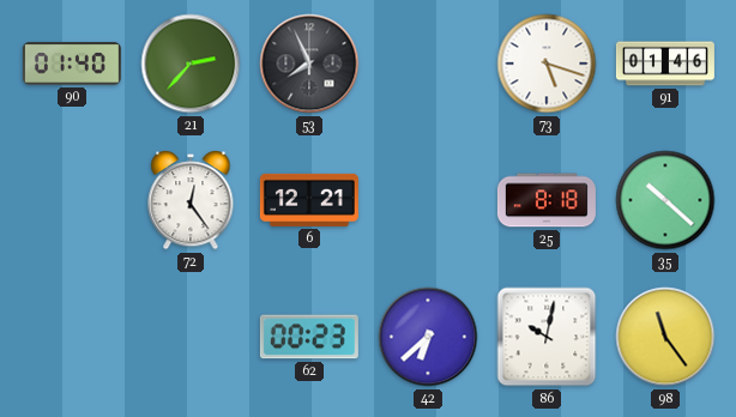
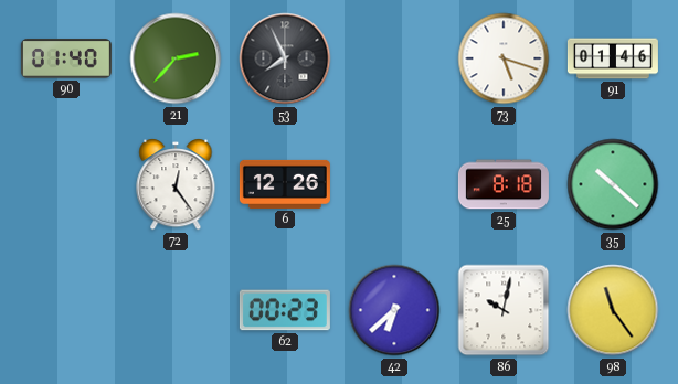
6: 12:21 -> 12:26
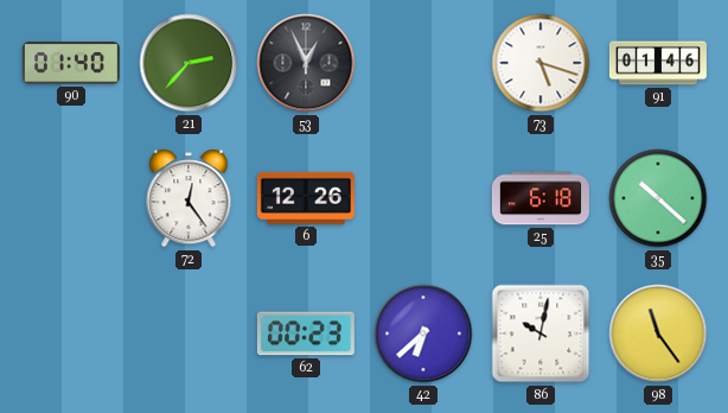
53: 7:56 -> 12:56
25: 8:18 -> 6:18
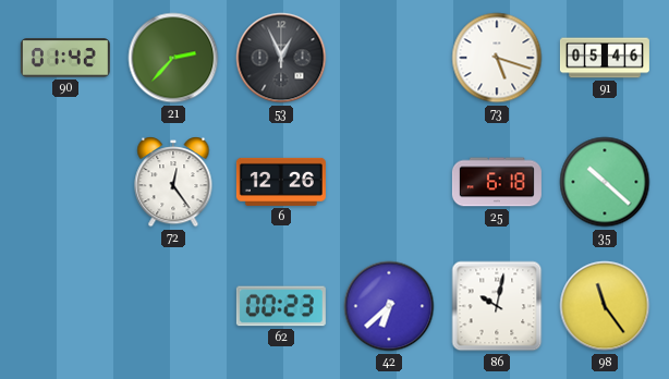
90: 01:40 -> 01:42
91: 01:46 -> 05:46
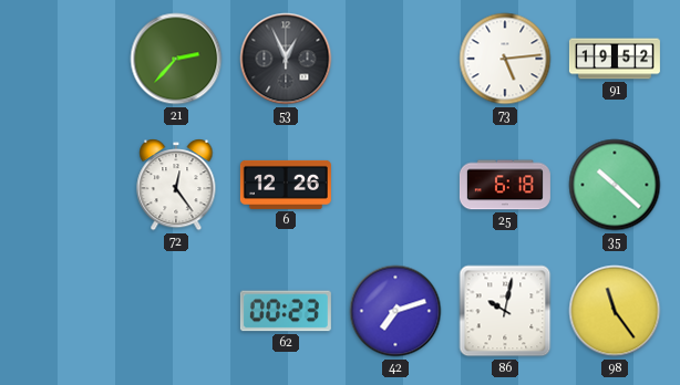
90: 01:42 -> none
73: 5:18 -> 5:14
91: 05:46 -> 19:52
42: 6:38 -> 7:12
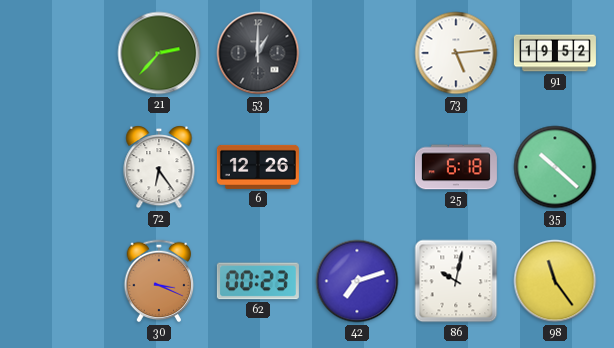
53: 12:56 -> 1:00
72: 12:24 -> 6:24
30: none -> 3:19
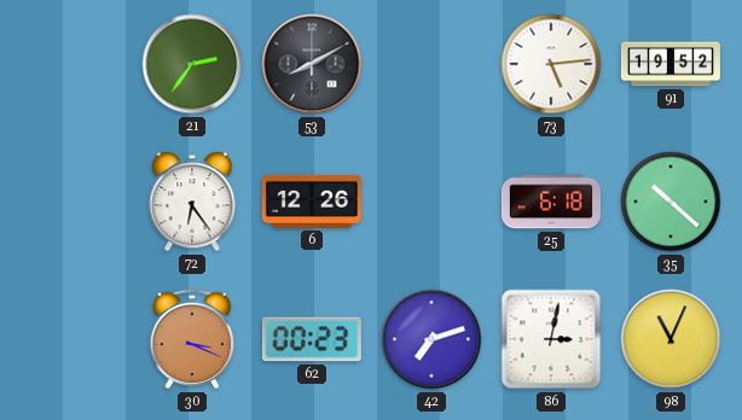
21: 2:37 -> 2:36
53: 1:00 -> 8:10
86: 10:02 -> 3:02
98: 11:24 -> 11:04
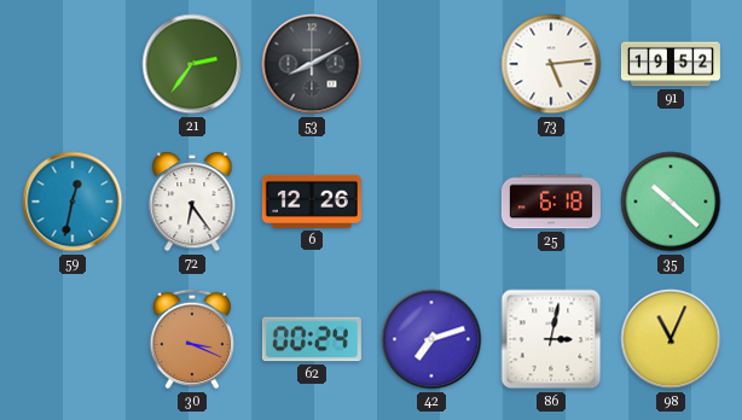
59: none -> 12:32
62: 00:23 -> 00:24
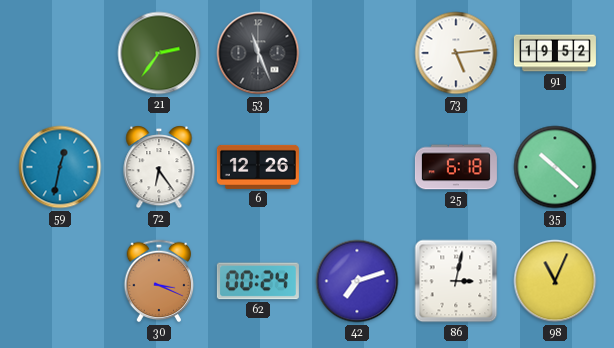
53: 8:10 -> 11:26
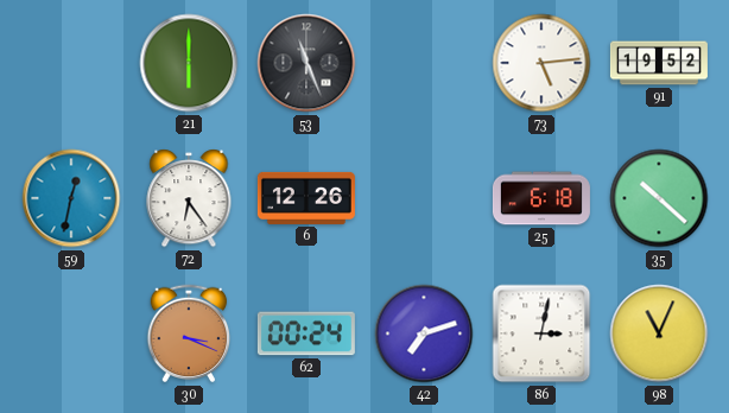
21: 2:36 -> 6:00
